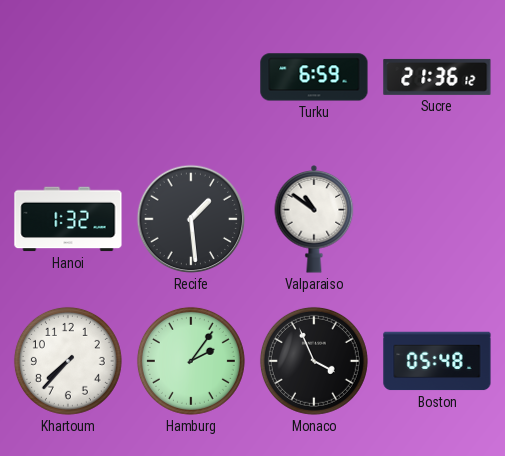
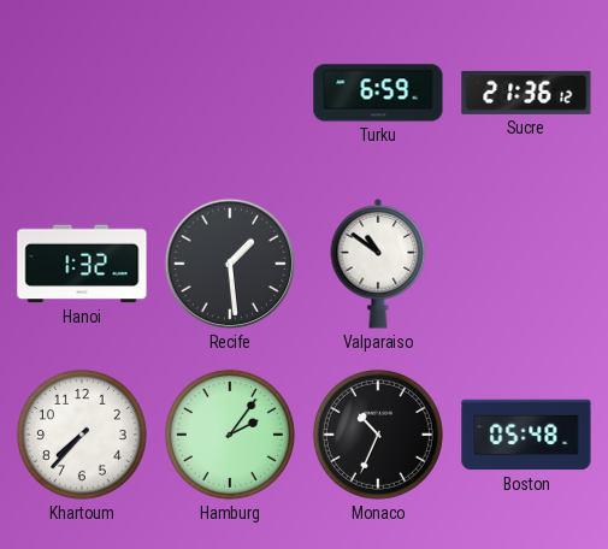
Monaco: 3:56 -> 10:34
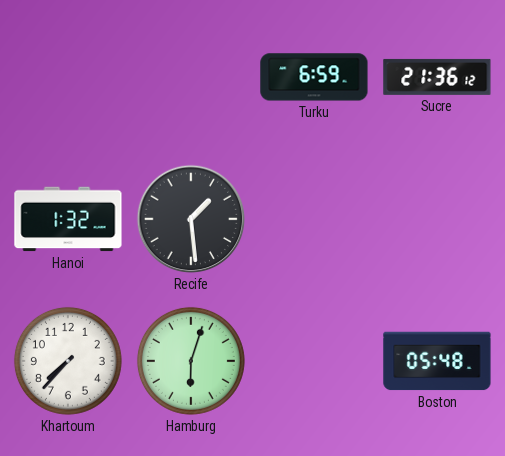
Valparaiso: 10:51 -> none
Hamburg: 2:06 -> 6:03
Monaco: 10:34 -> none
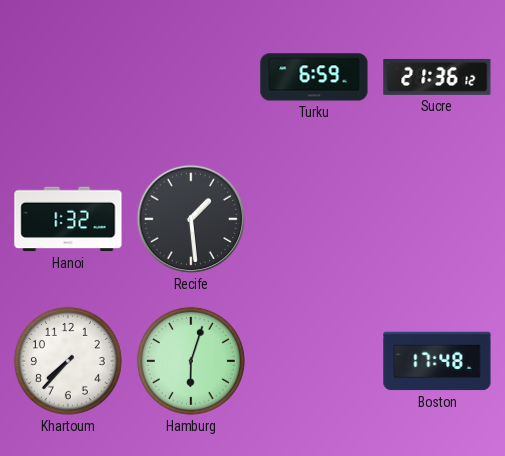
Boston: 05:48 -> 17:48
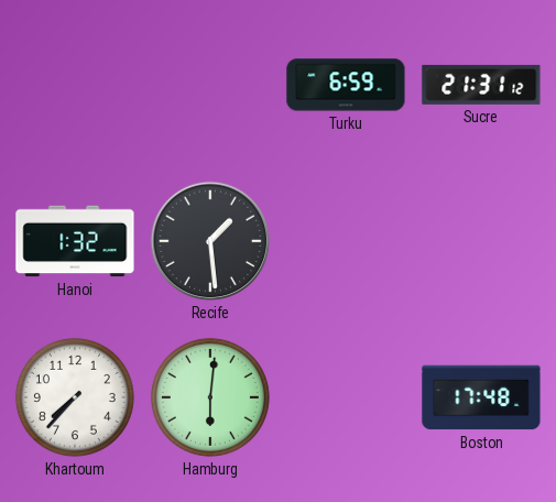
Sucre: 21:36 -> 21:31
Hamburg: 6:03 -> 6:01
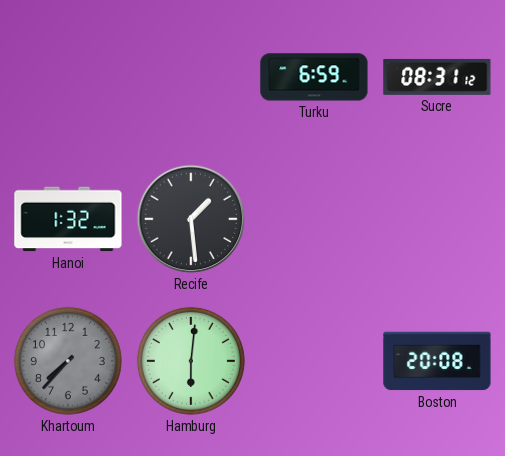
Sucre: 21:31 -> 08:31
Khartoum dial: white -> grey
Boston: 17:48 -> 20:08
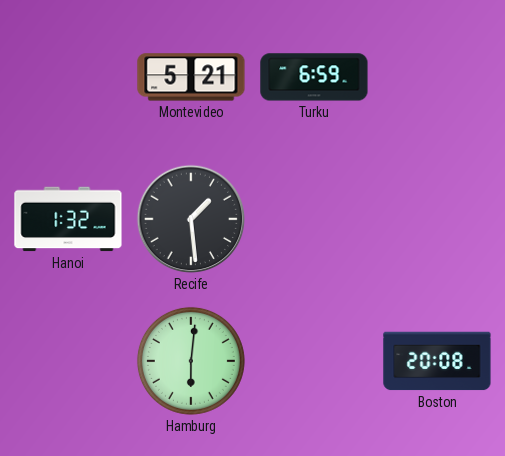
Montevideo: none -> 5:21
Sucre: 08:31 -> none
Khartoum: 7:37 -> none
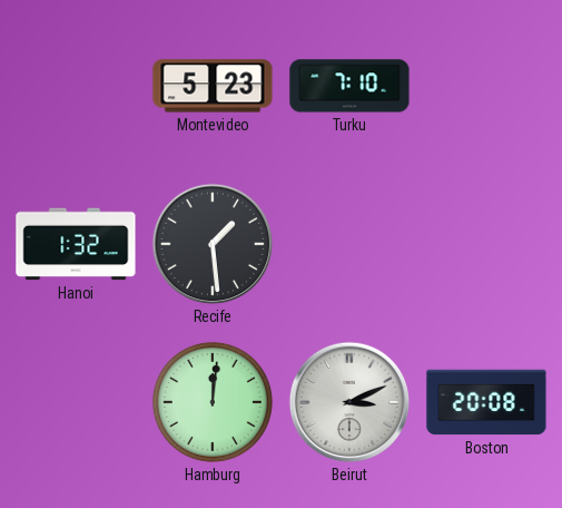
Montevideo: 5:21 -> 5:23
Turku: 6:59 -> 7:10
Hamburg: 6:01 -> 12:01
Beirut: none -> 3:11
